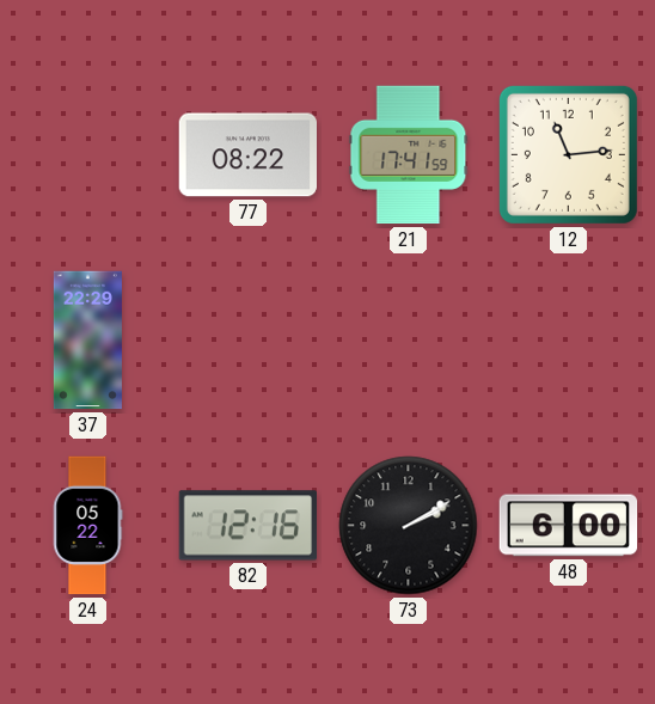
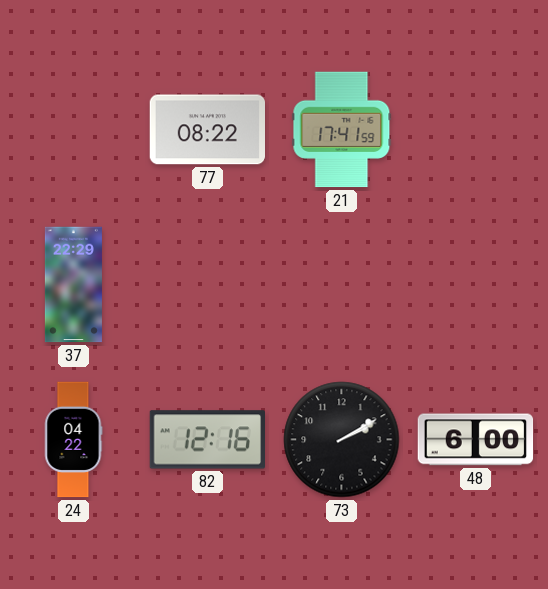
12: 11:14 -> none
24: 05:22 -> 04:22
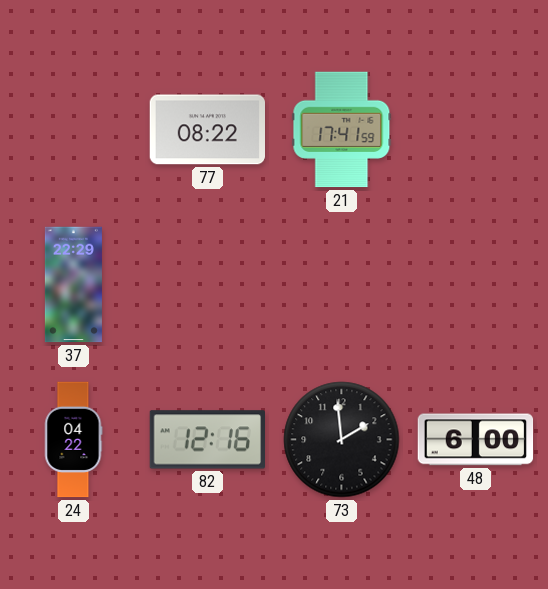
73: 2:10 -> 1:59
